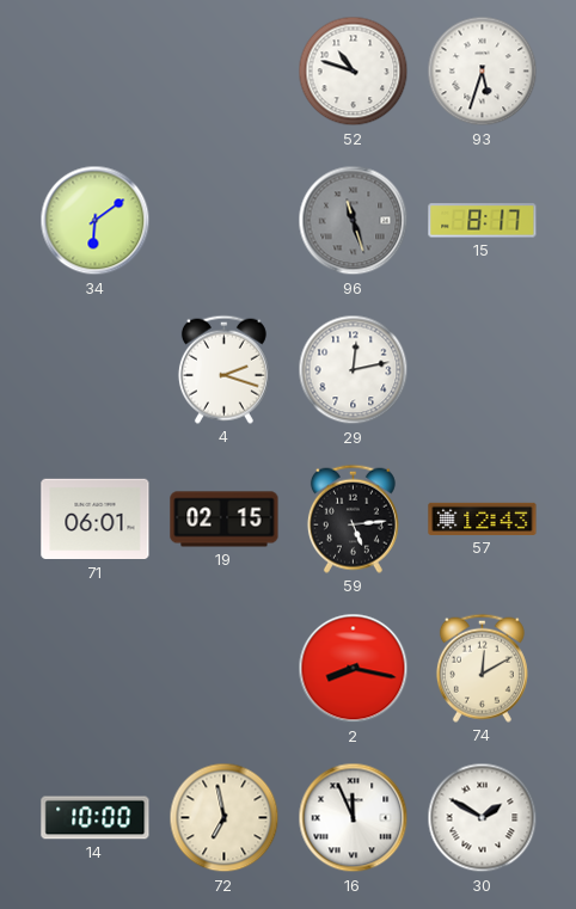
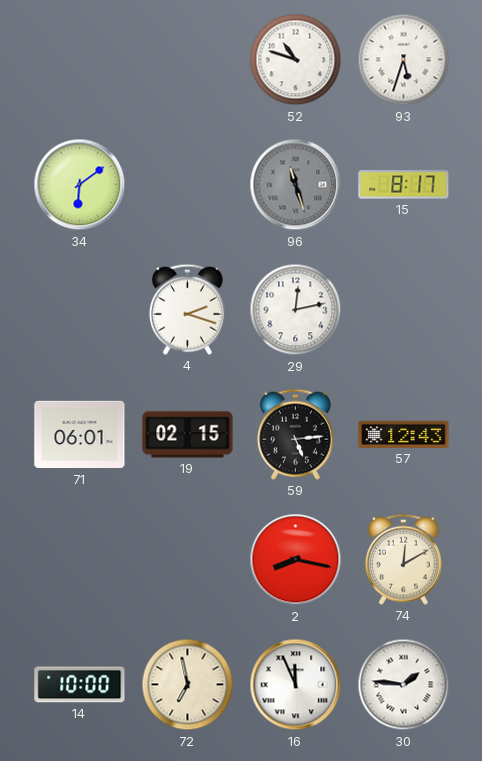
30: 1:50 -> 1:46
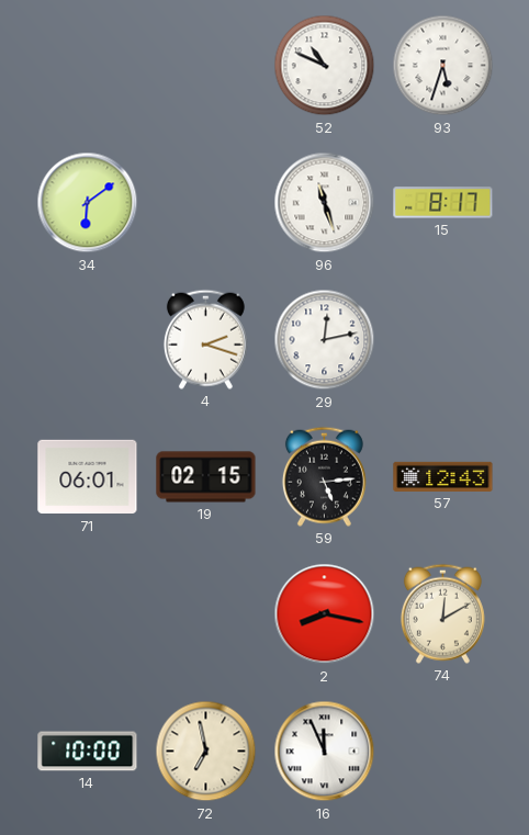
52: 10:48 -> 10:49
96 dial: grey -> white
30: 1:46 -> none
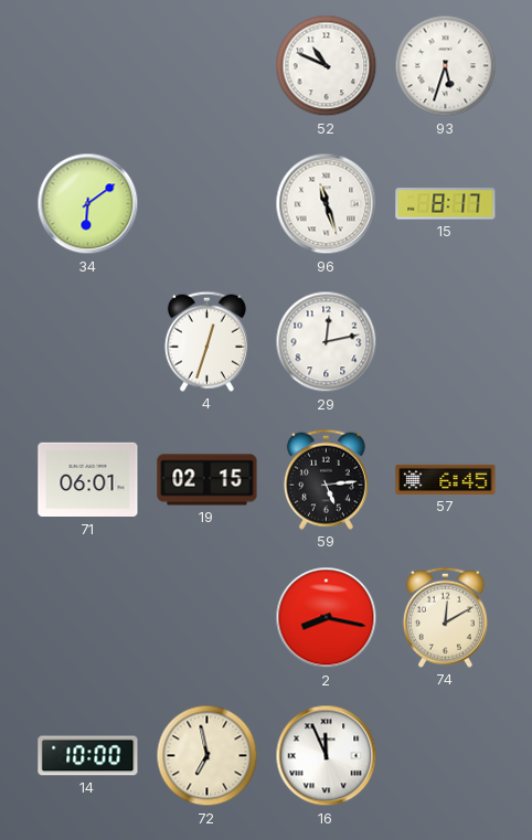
4: 2:18 -> 12:33
57: 12:43 -> 6:45
